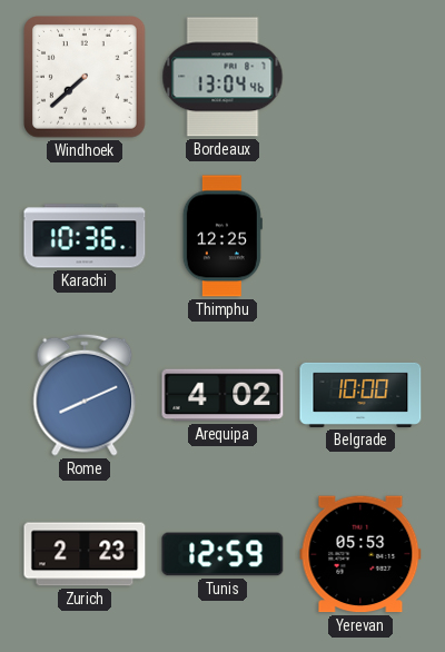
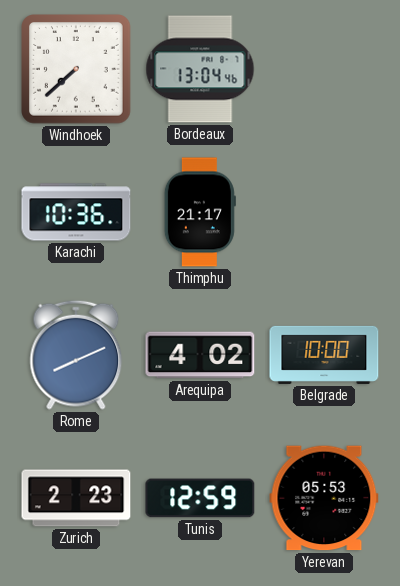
Thimphu: 12:25 -> 21:17
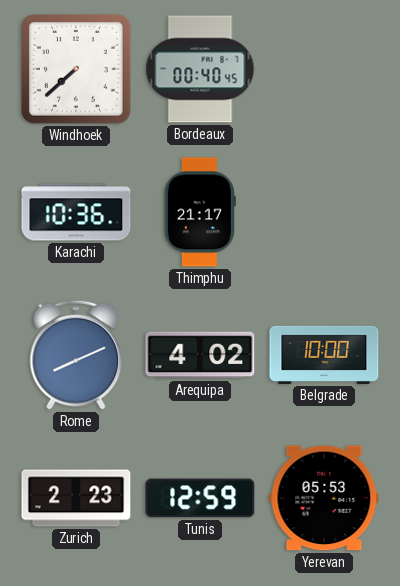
Bordeaux: 13:04 -> 00:40
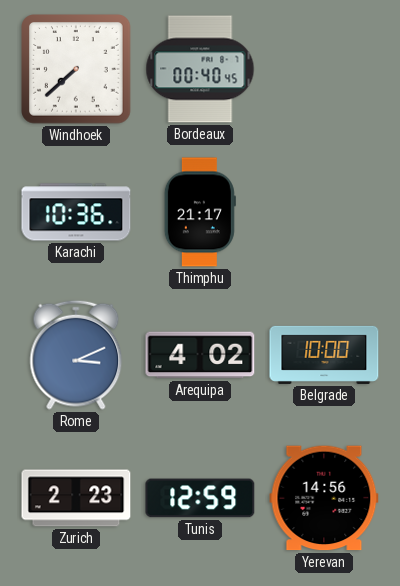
Rome: 8:11 -> 3:11
Yerevan: 05:53 -> 14:56
